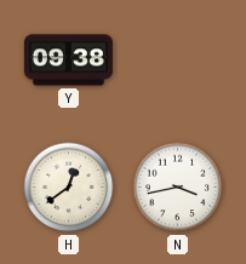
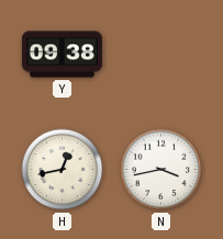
H: 12:39 -> 12:43
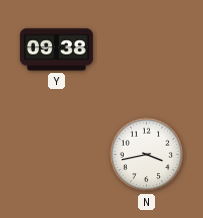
H: 12:43 -> none
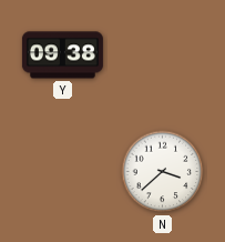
N: 3:43 -> 3:38
